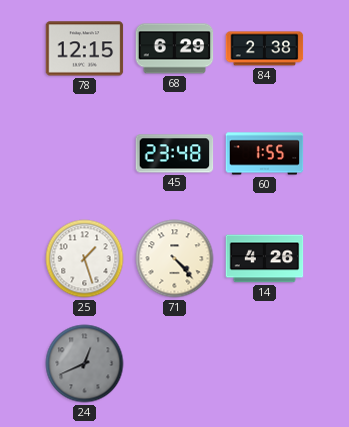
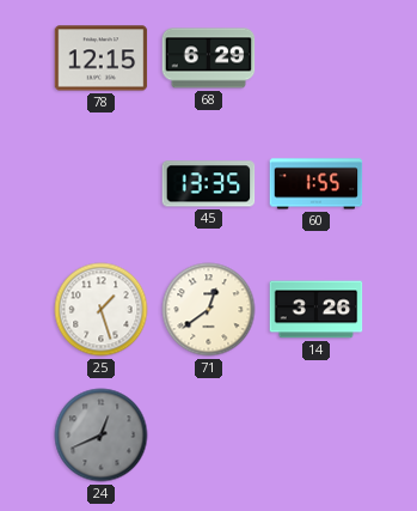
84: 2:38 -> none
45: 23:48 -> 13:35
71: 4:23 -> 12:39
14: 4:26 -> 3:26
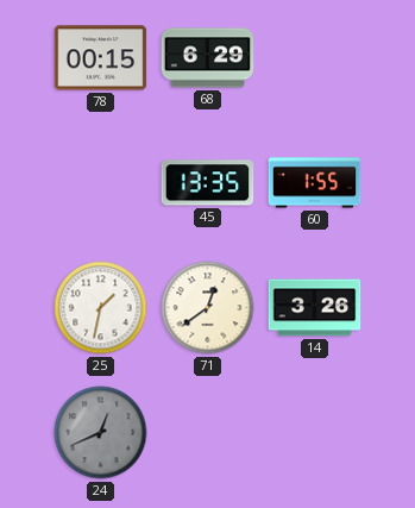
78: 12:15 -> 00:15
25: 1:27 -> 1:32
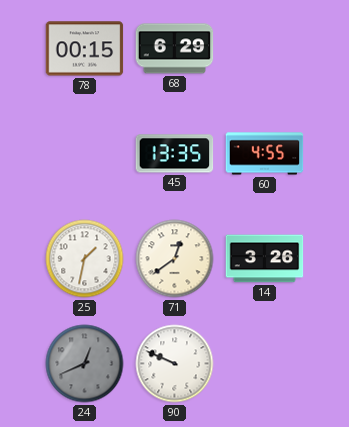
60: 1:55 -> 4:55
90: none -> 9:49
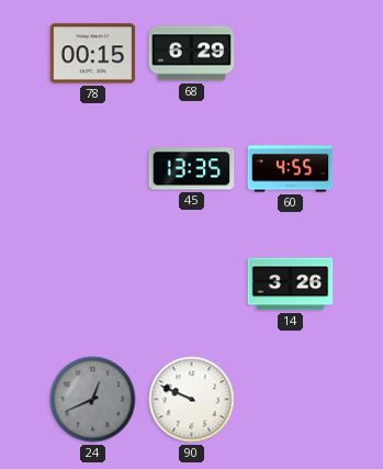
25: 1:32 -> none
71: 12:39 -> none
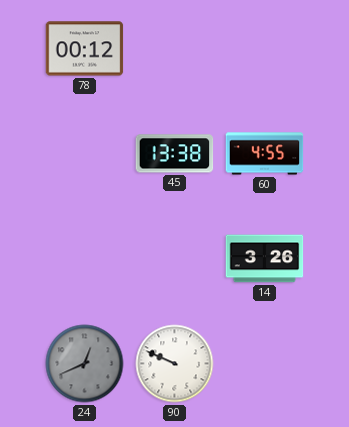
78: 00:15 -> 00:12
68: 6:29 -> none
45: 13:35 -> 13:38
